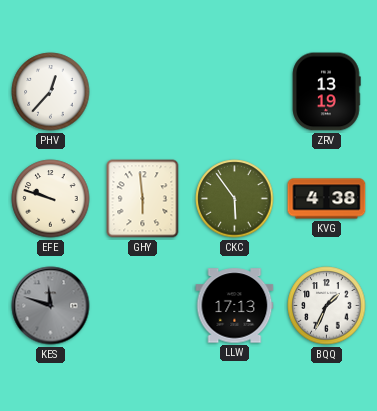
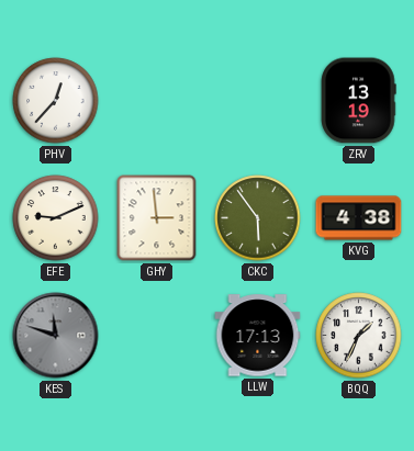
EFE: 9:48 -> 9:11
GHY: 5:59 -> 2:59
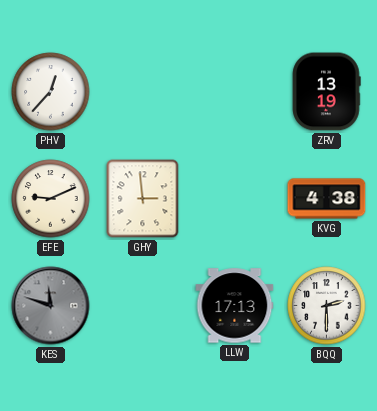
CKC: 5:54 -> none
BQQ: 1:34 -> 2:30
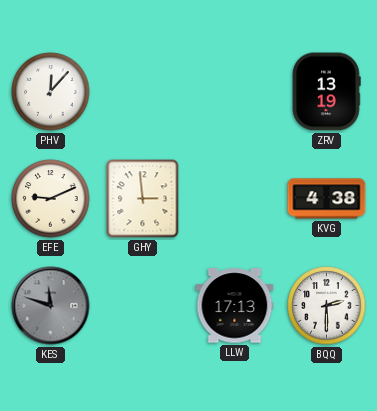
PHV: 12:37 -> 12:07
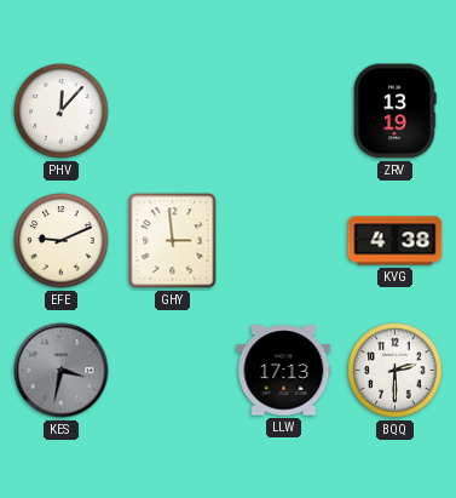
KES: 11:48 -> 3:32
